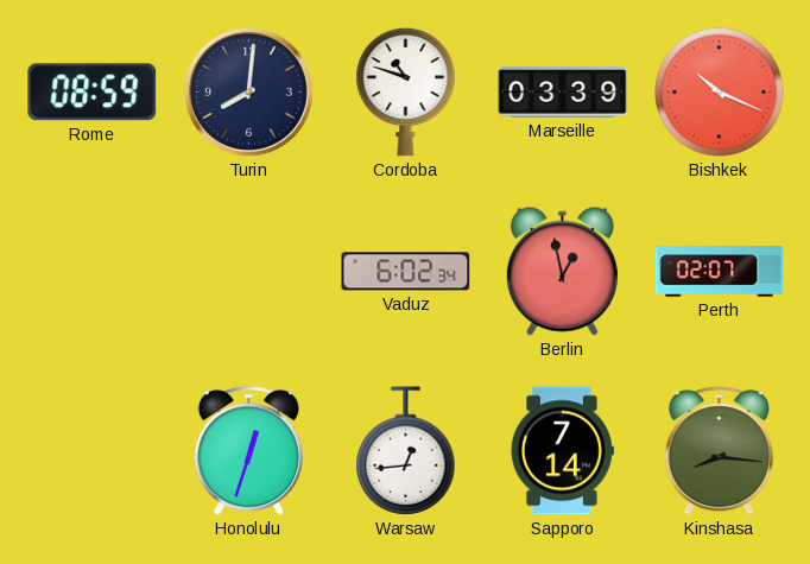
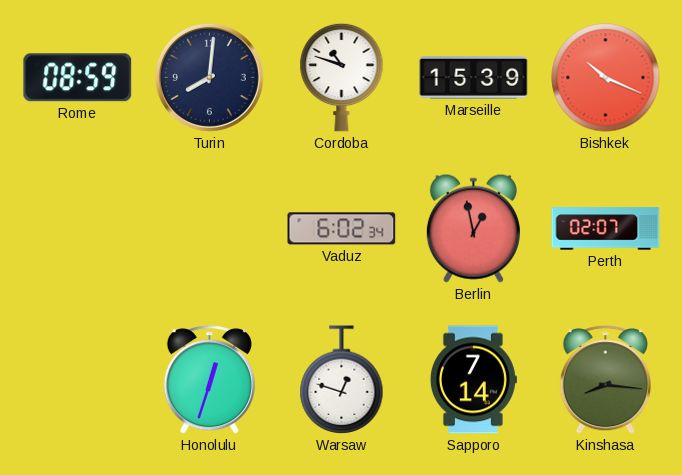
Marseille: 03:39 -> 15:39
Warsaw: 12:44 -> 12:48
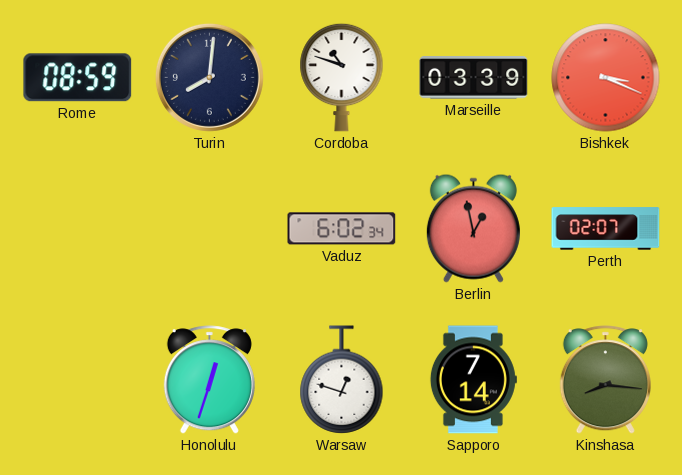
Marseille: 15:39 -> 03:39
Bishkek: 10:19 -> 3:19
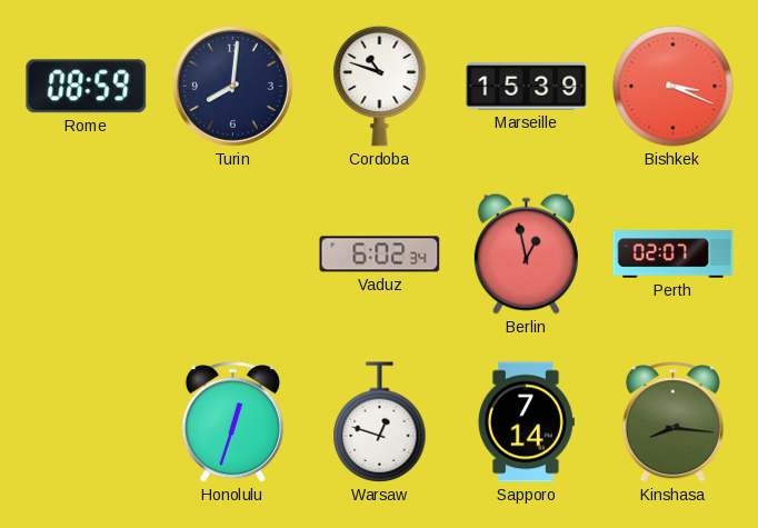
Marseille: 03:39 -> 15:39
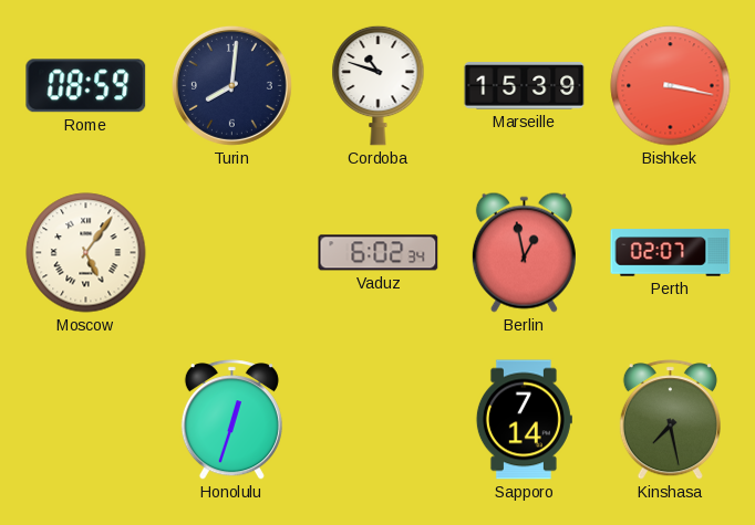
Bishkek: 3:19 -> 3:17
Moscow: none -> 5:06
Warsaw: 12:48 -> none
Kinshasa: 8:16 -> 7:28
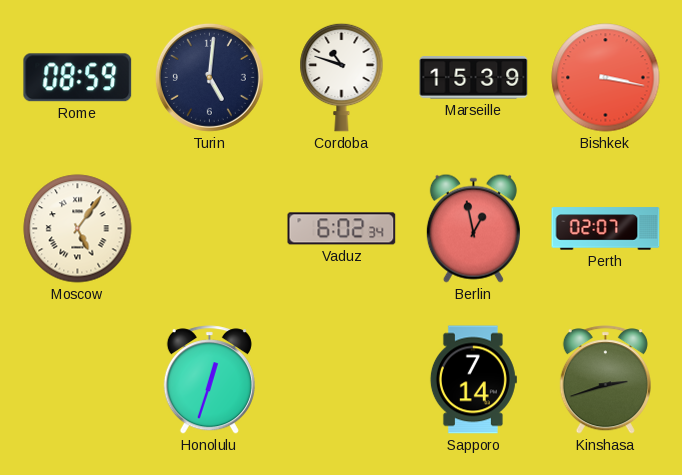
Turin: 8:01 -> 5:01
Kinshasa: 7:28 -> 2:42
